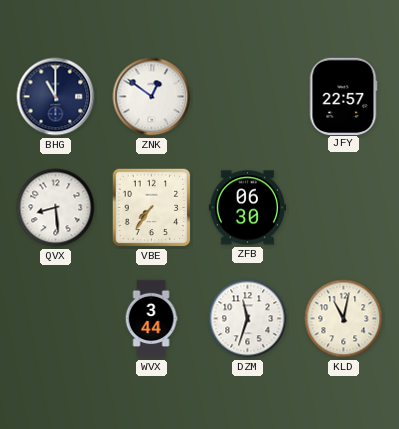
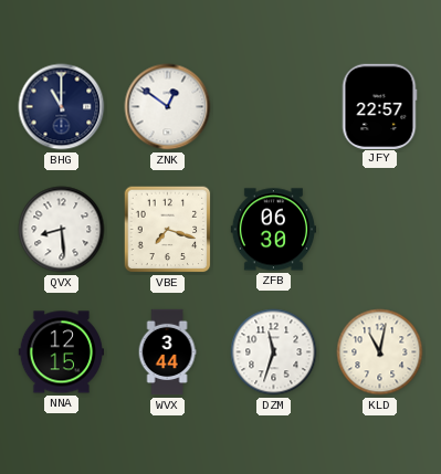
VBE: 7:36 -> 7:18
NNA: none -> 12:15
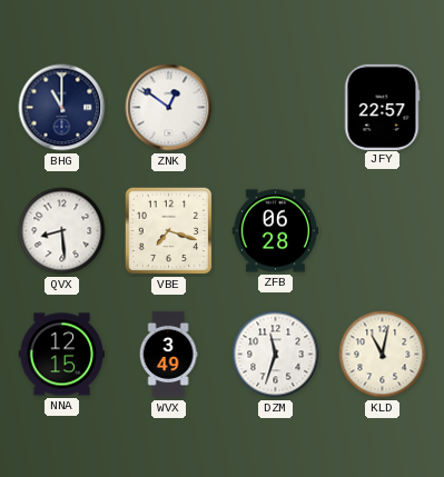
ZFB: 06:30 -> 06:28
WVX: 3:44 -> 3:49
